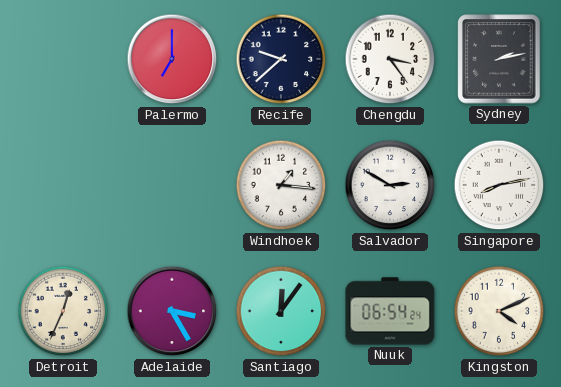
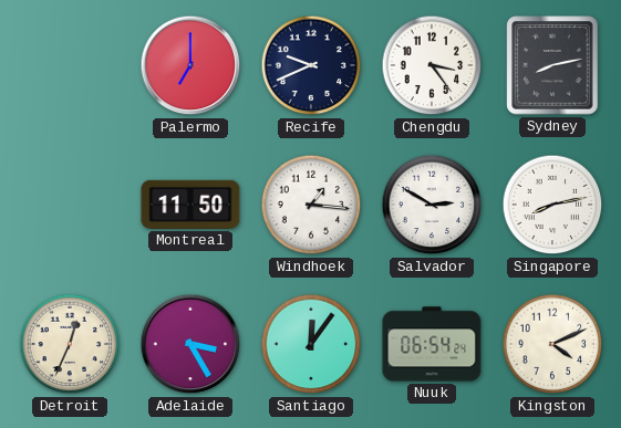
Recife: 9:38 -> 9:41
Sydney: 2:13 -> 8:13
Montreal: none -> 11:50
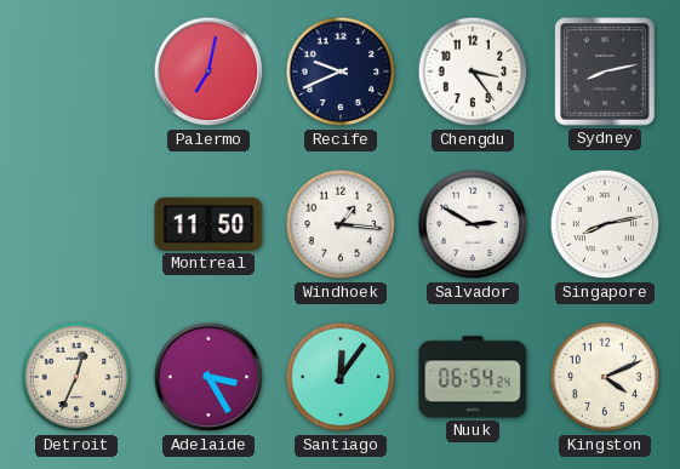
Palermo: 7:00 -> 7:02
